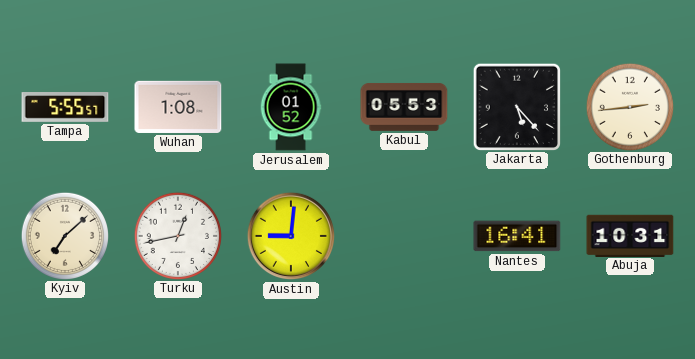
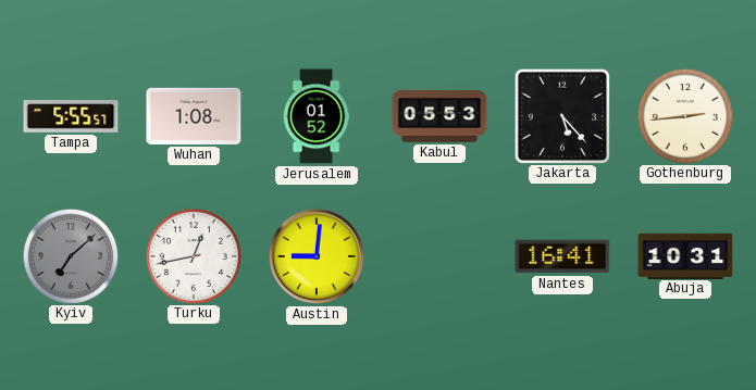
Kyiv dial: cream -> grey
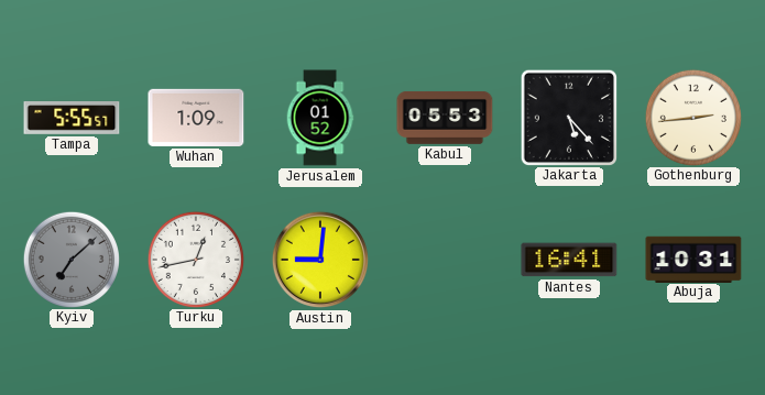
Wuhan: 1:08 -> 1:09
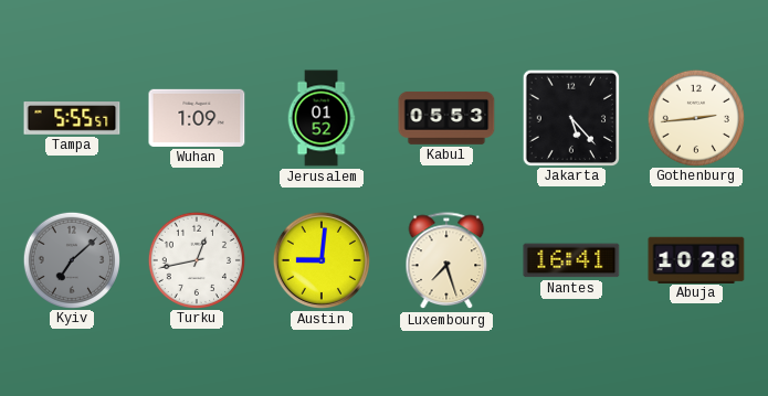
Luxembourg: none -> 7:27
Abuja: 10:31 -> 10:28
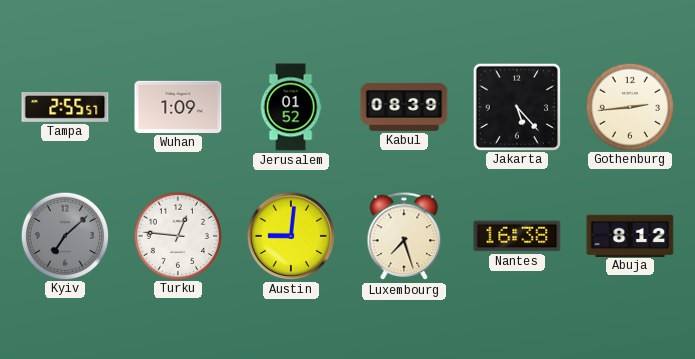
Tampa: 5:55 -> 2:55
Kabul: 05:53 -> 08:39
Turku: 12:43 -> 12:46
Nantes: 16:41 -> 16:38
Abuja: 10:28 -> 8:12
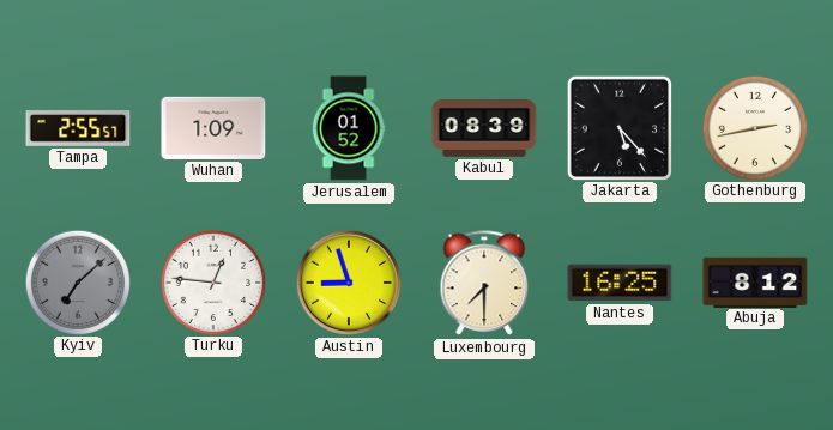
Gothenburg: 2:44 -> 2:43
Austin: 9:01 -> 8:57
Luxembourg: 7:27 -> 7:30
Nantes: 16:38 -> 16:25
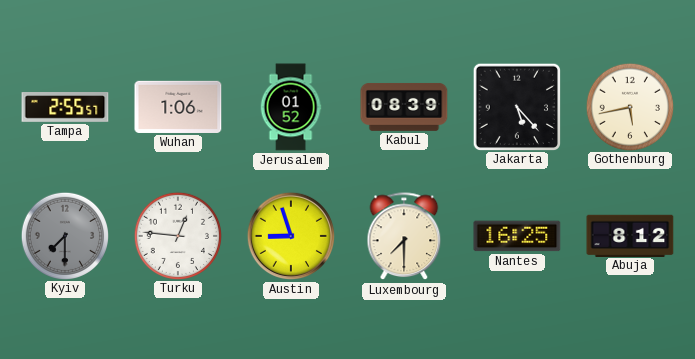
Wuhan: 1:09 -> 1:06
Gothenburg: 2:43 -> 5:43
Kyiv: 7:08 -> 7:30
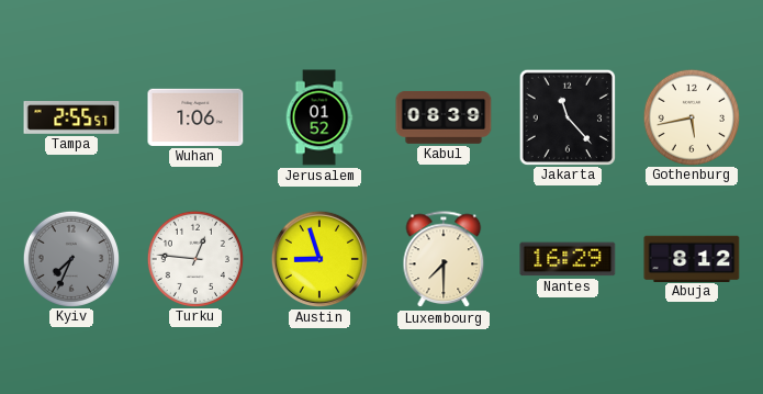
Jakarta: 5:23 -> 11:23
Kyiv: 7:30 -> 7:34
Nantes: 16:25 -> 16:29
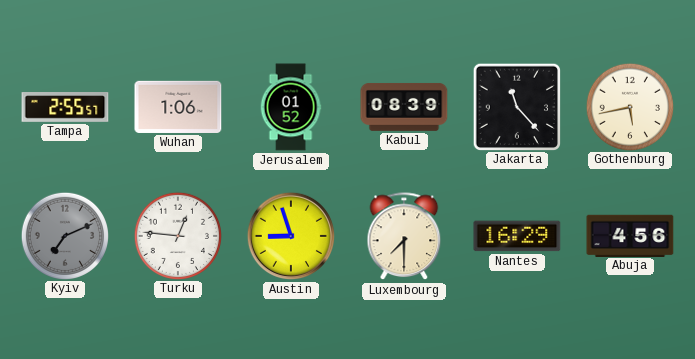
Kyiv: 7:34 -> 7:11
Abuja: 8:12 -> 4:56
